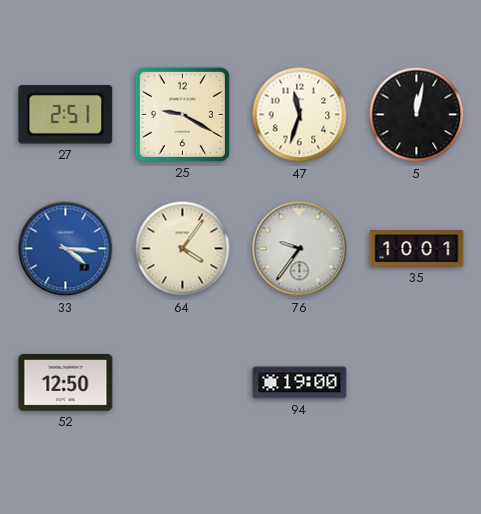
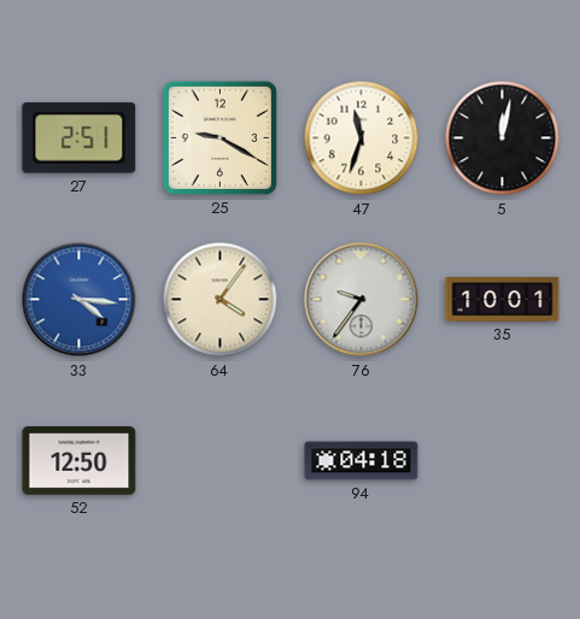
94: 19:00 -> 04:18
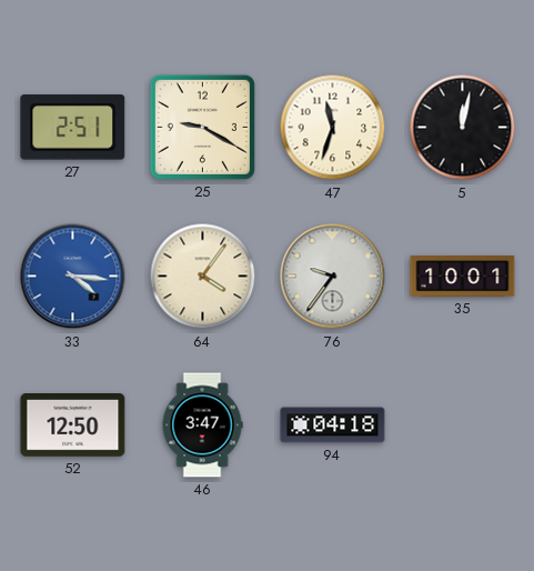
46: none -> 3:47
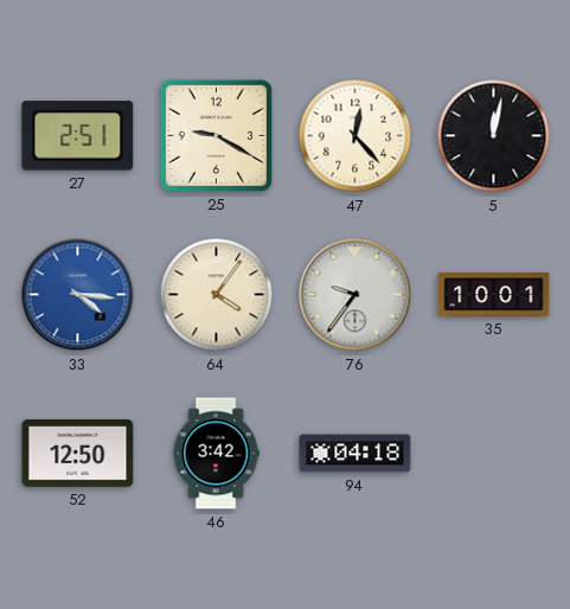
47: 11:33 -> 12:23
46: 3:47 -> 3:42
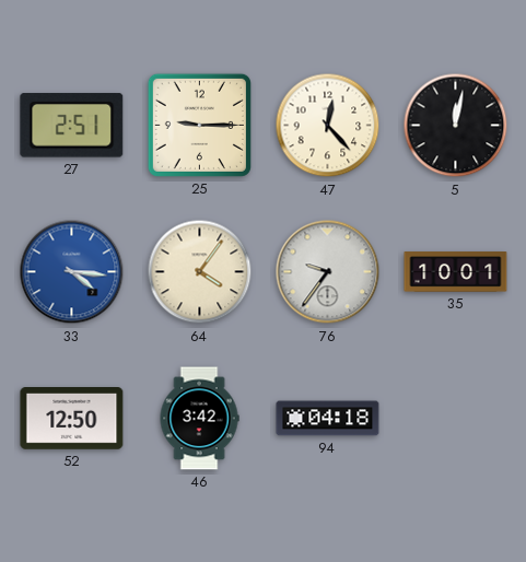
25: 9:20 -> 9:15
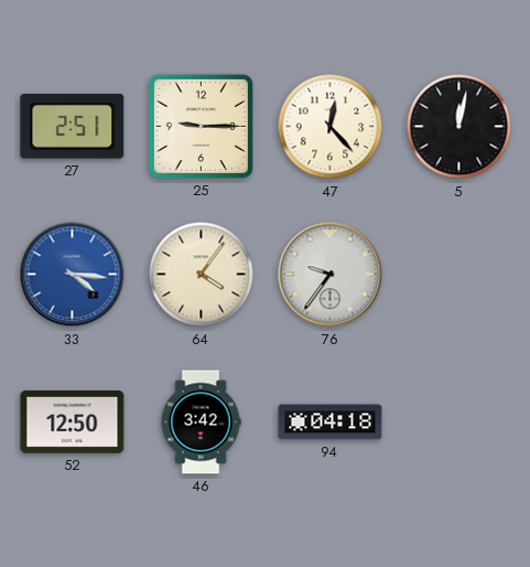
35: 10:01 -> none
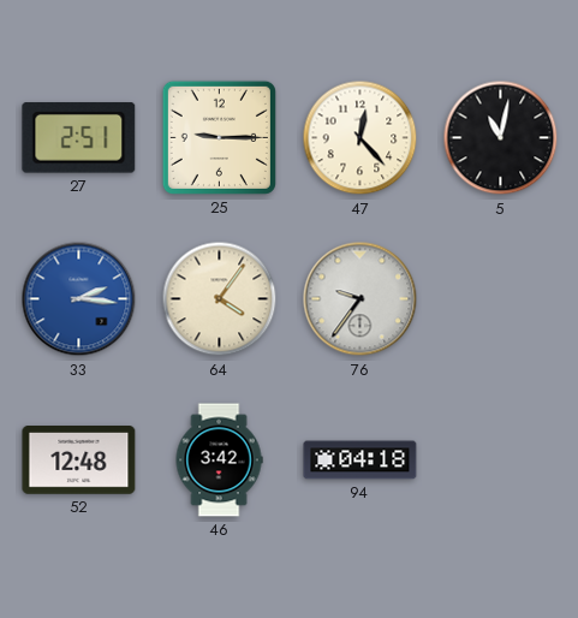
5: 12:02 -> 11:02
33: 4:16 -> 2:16
52: 12:50 -> 12:48
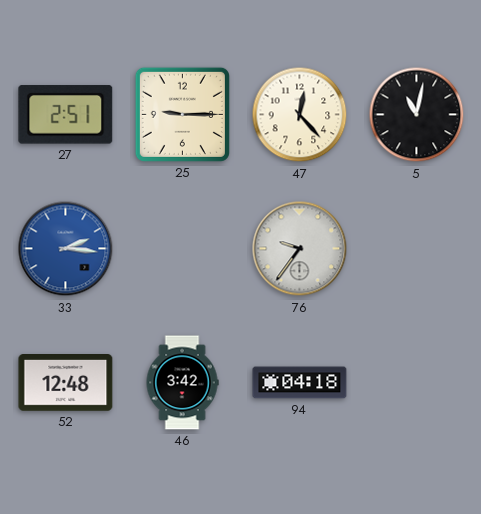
64: 4:06 -> none
